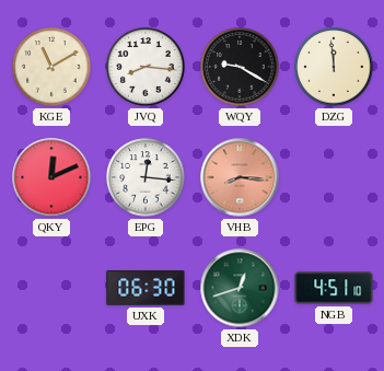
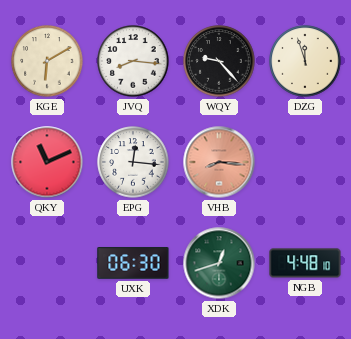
KGE: 11:10 -> 6:10
WQY: 9:20 -> 9:23
DZG: 11:59 -> 11:57
QKY: 12:11 -> 11:11
NGB: 4:51 -> 4:48
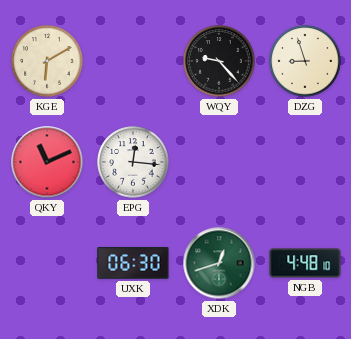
JVQ: 8:16 -> none
DZG: 11:57 -> 8:57
VHB: 8:16 -> none
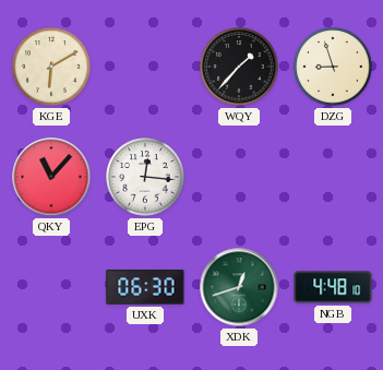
WQY: 9:23 -> 1:37
QKY: 11:11 -> 11:07
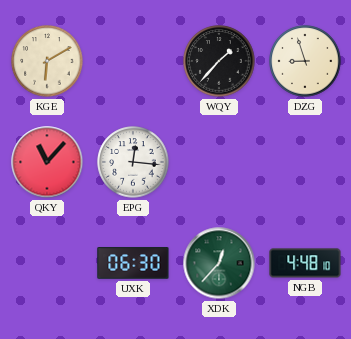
XDK: 12:42 -> 12:37
